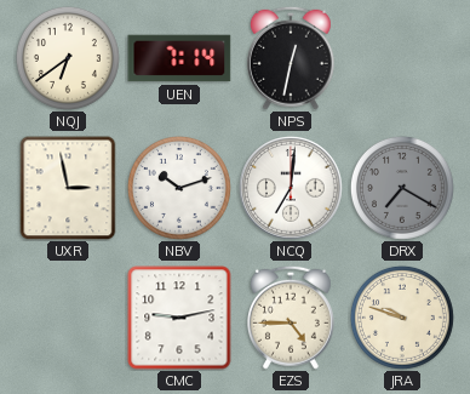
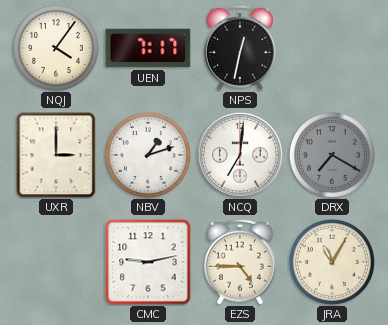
NQJ: 6:39 -> 4:06
UEN: 7:14 -> 7:17
UXR: 2:58 -> 3:00
NBV: 10:12 -> 1:12
JRA: 9:48 -> 11:05
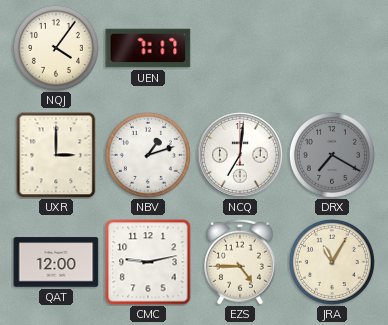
NPS: 12:32 -> none
QAT: none -> 12:00
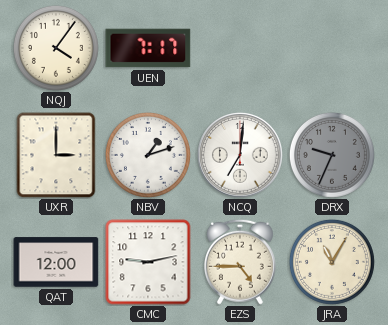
DRX: 7:20 -> 9:34
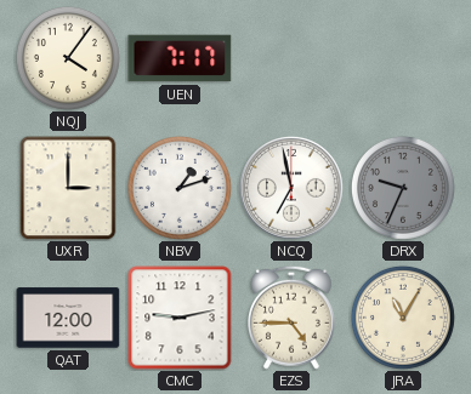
NCQ: 7:01 -> 6:58
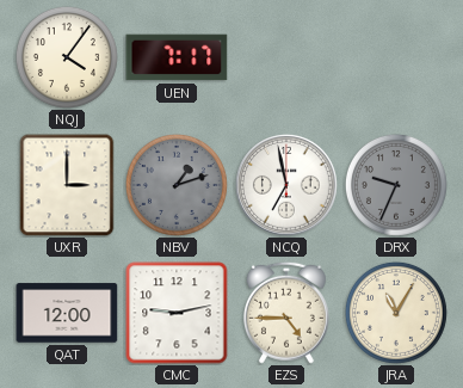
NBV dial: white -> grey
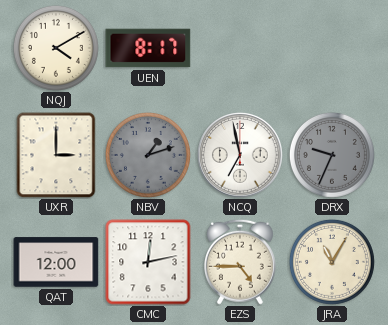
NQJ: 4:06 -> 4:10
UEN: 7:17 -> 8:17
CMC: 9:13 -> 12:13
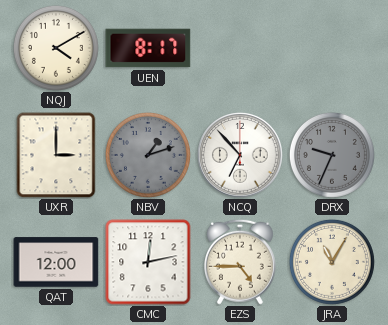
NCQ: 6:58 -> 6:53
